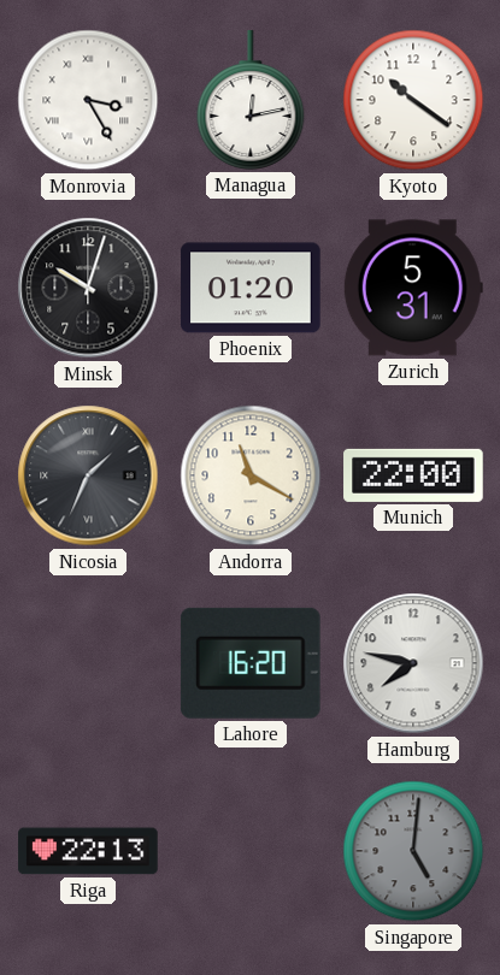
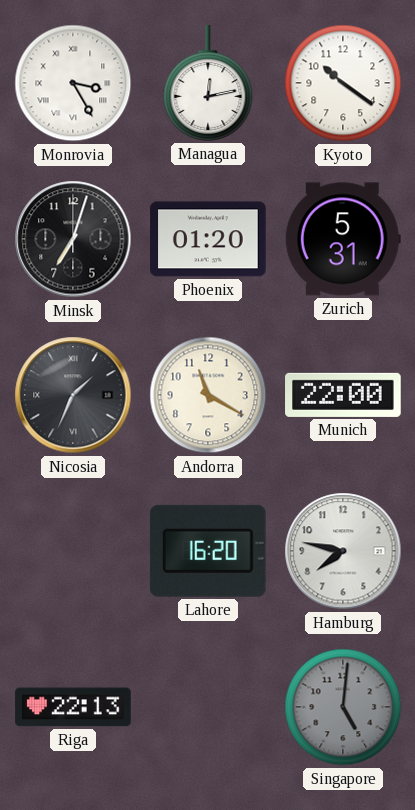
Minsk: 10:03 -> 7:03
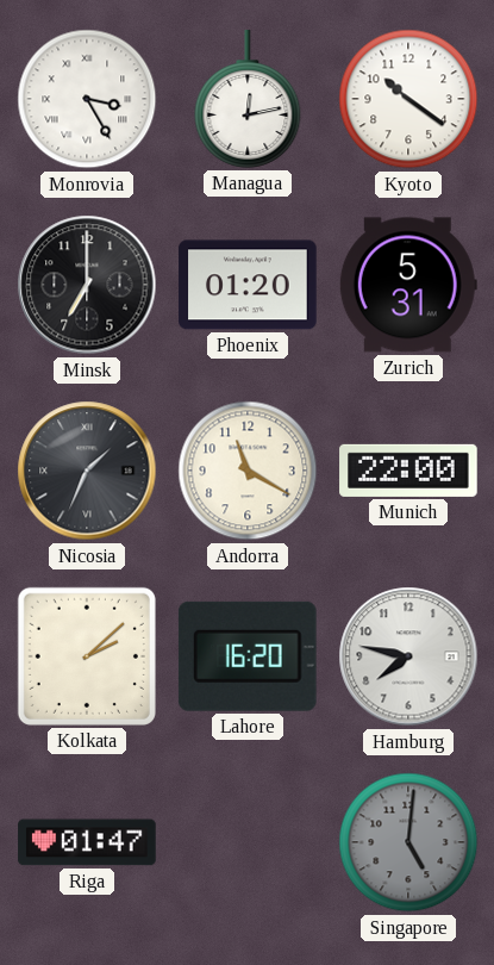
Minsk: 7:03 -> 7:00
Kolkata: none -> 2:08
Riga: 22:13 -> 01:47
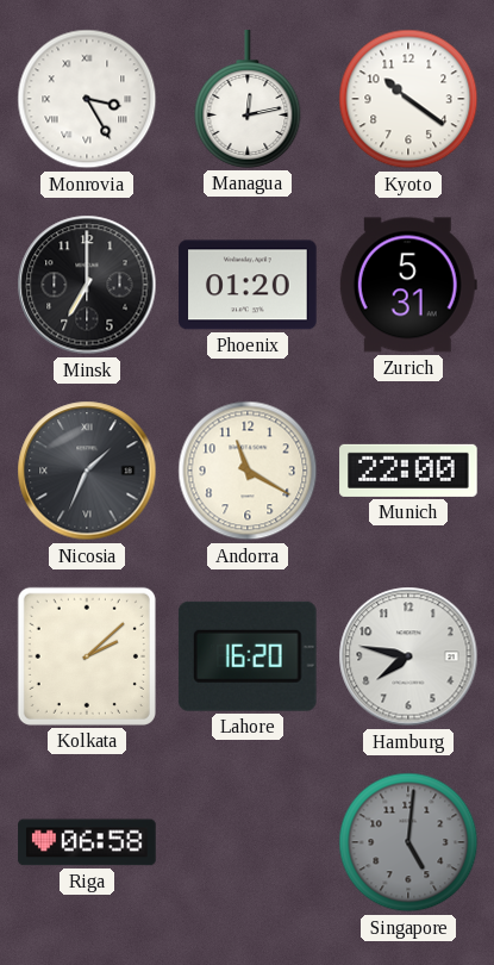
Riga: 01:47 -> 06:58
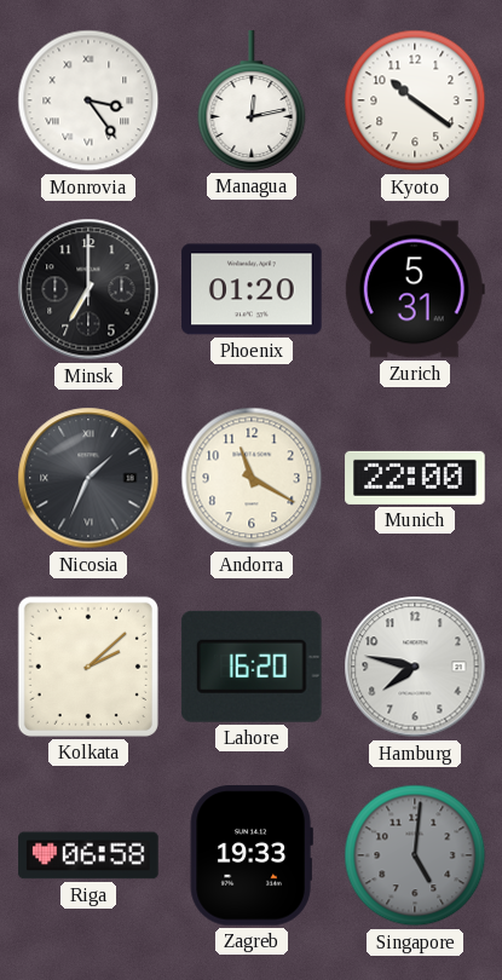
Monrovia: 3:25 -> 3:24
Zagreb: none -> 19:33
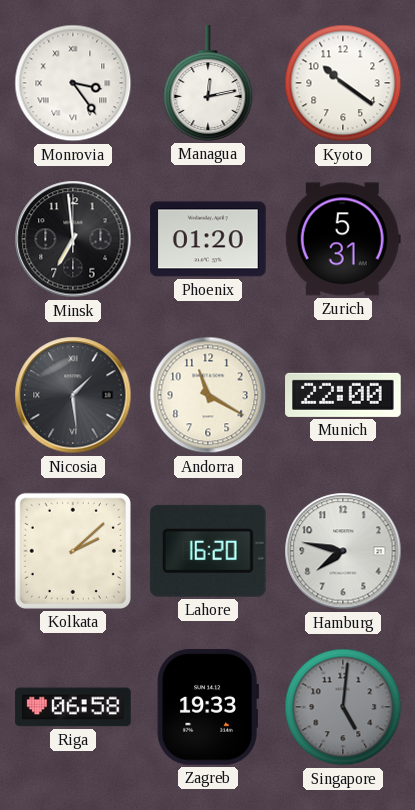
Minsk: 7:00 -> 6:59
Nicosia: 1:34 -> 1:29
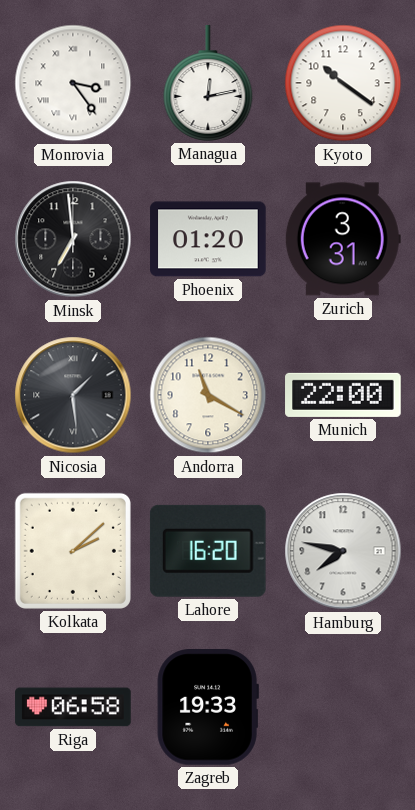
Zurich: 5:31 -> 3:31
Singapore: 5:01 -> none
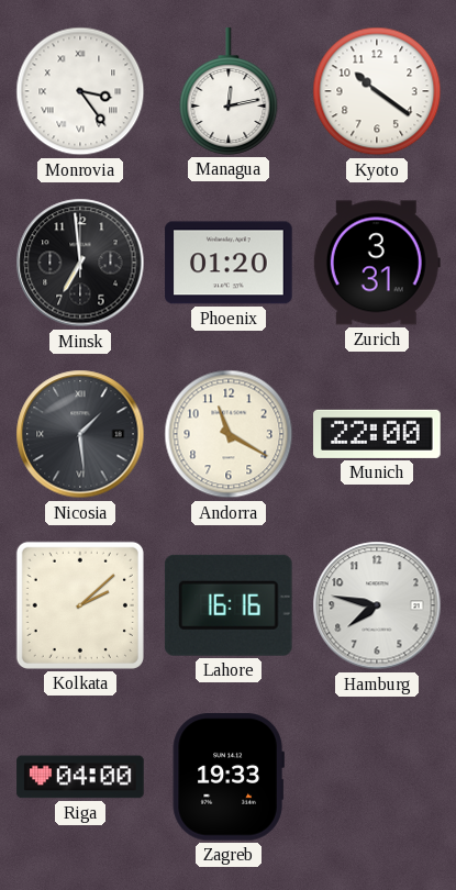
Lahore: 16:20 -> 16:16
Riga: 06:58 -> 04:00
